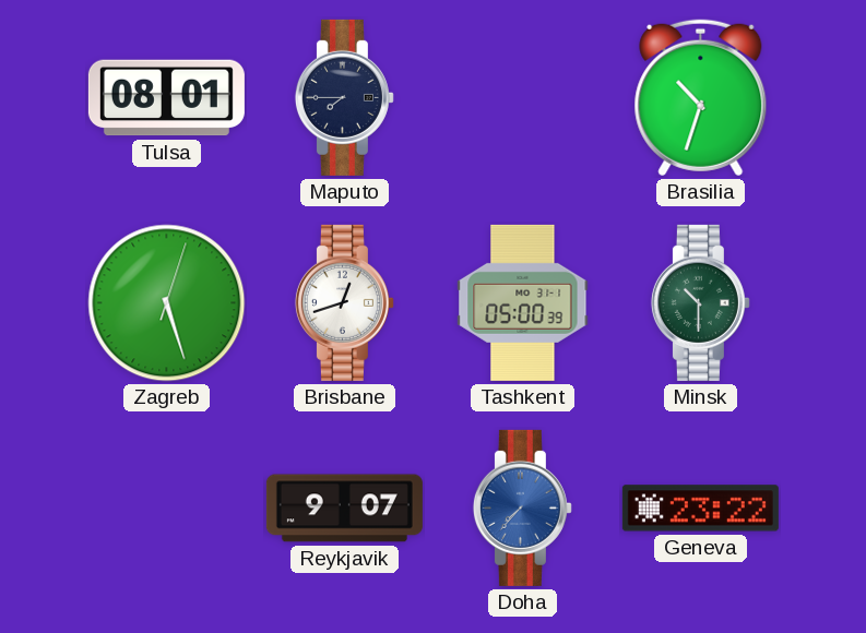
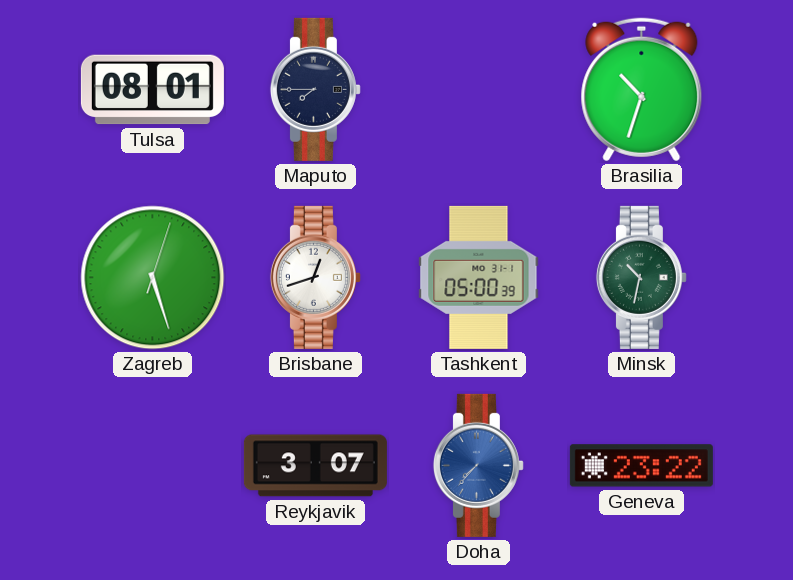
Minsk: 10:30 -> 10:32
Reykjavik: 9:07 -> 3:07
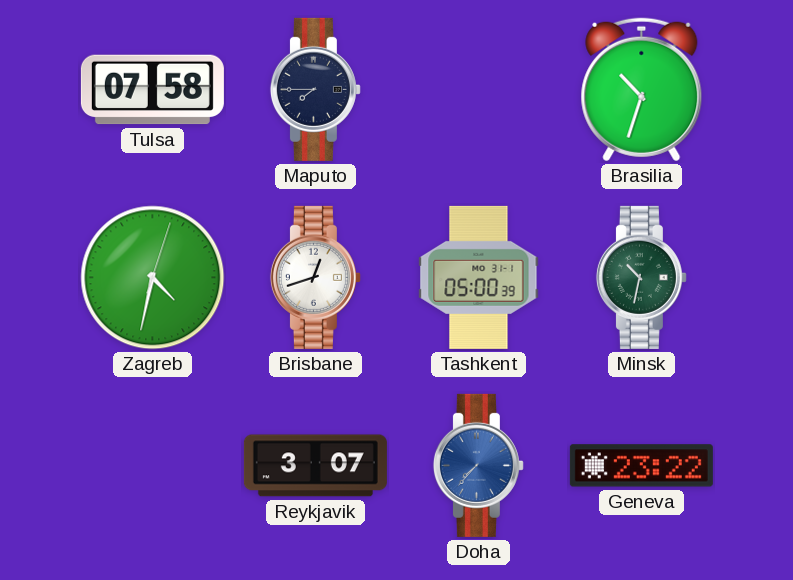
Tulsa: 08:01 -> 07:58
Zagreb: 5:27 -> 4:32
